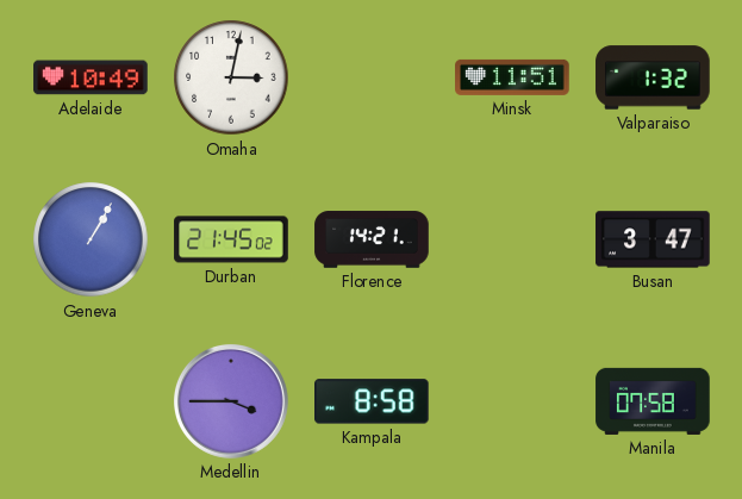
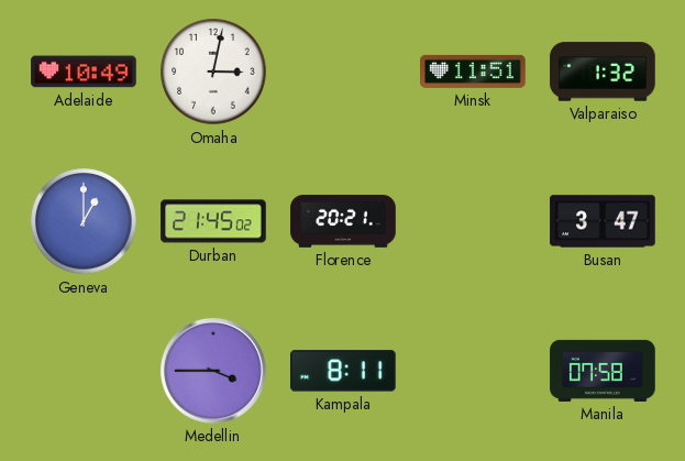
Geneva: 1:05 -> 1:00
Florence: 14:21 -> 20:21
Kampala: 8:58 -> 8:11
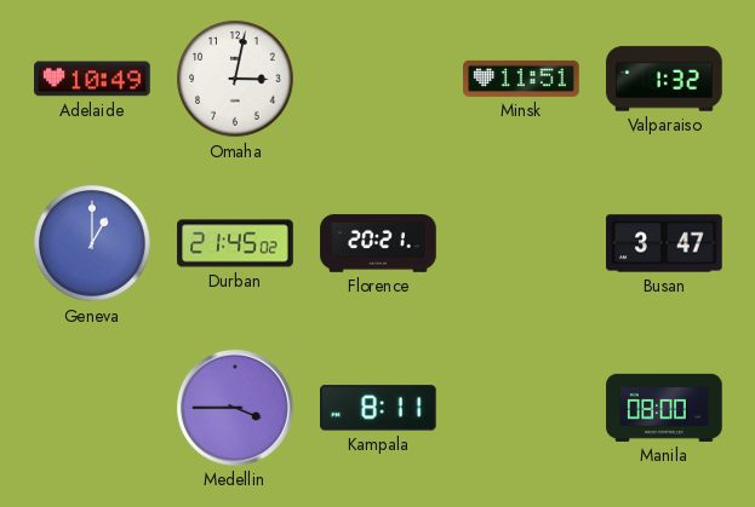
Manila: 07:58 -> 08:00
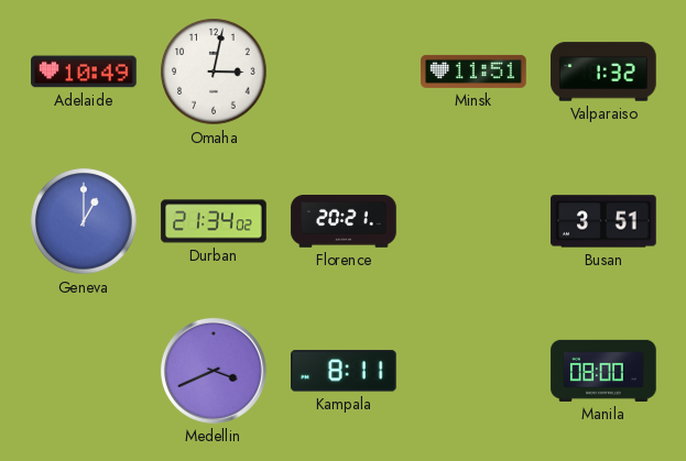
Durban: 21:45 -> 21:34
Busan: 3:47 -> 3:51
Medellin: 3:45 -> 3:41
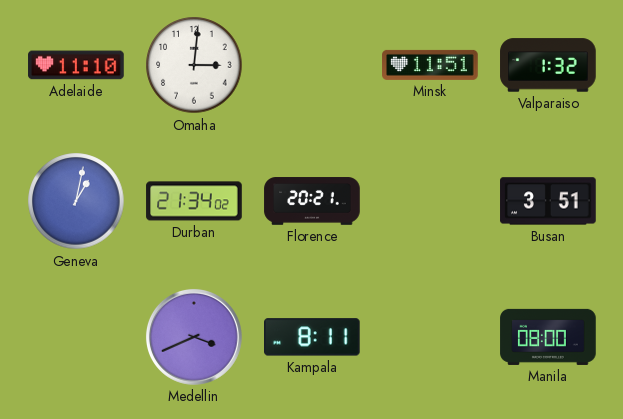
Adelaide: 10:49 -> 11:10
Omaha: 3:02 -> 3:01
Geneva: 1:00 -> 1:02
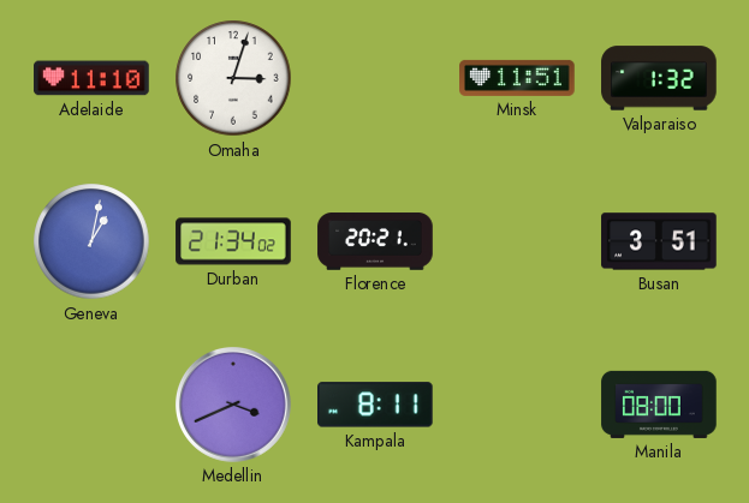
Omaha: 3:01 -> 3:03
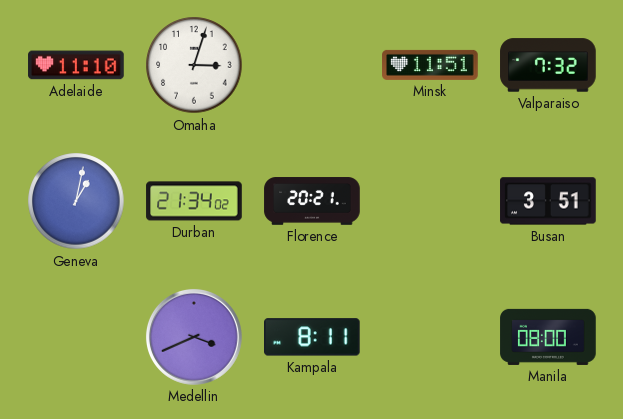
Valparaiso: 1:32 -> 7:32
